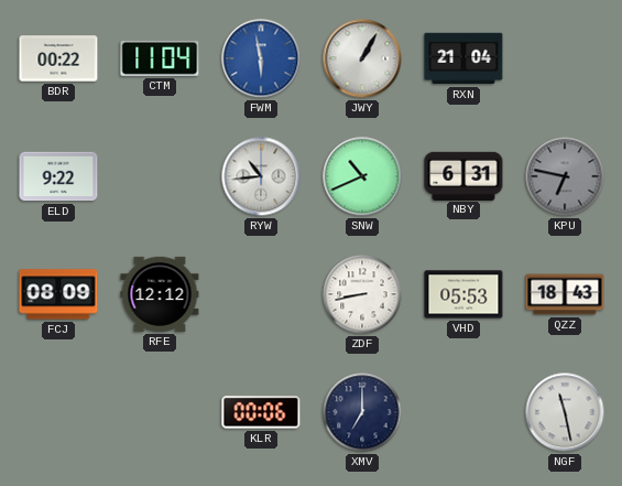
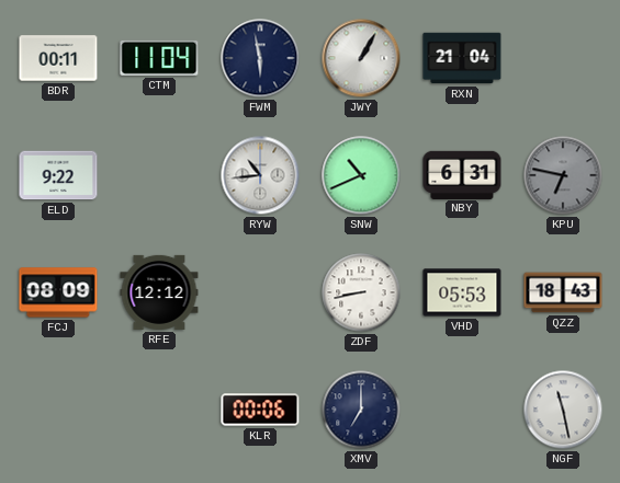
BDR: 00:22 -> 00:11
FWM dial: blue -> navy
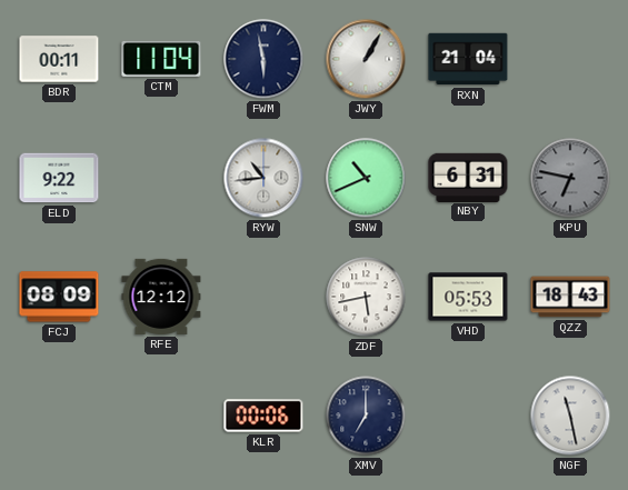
ZDF: 8:43 -> 5:43
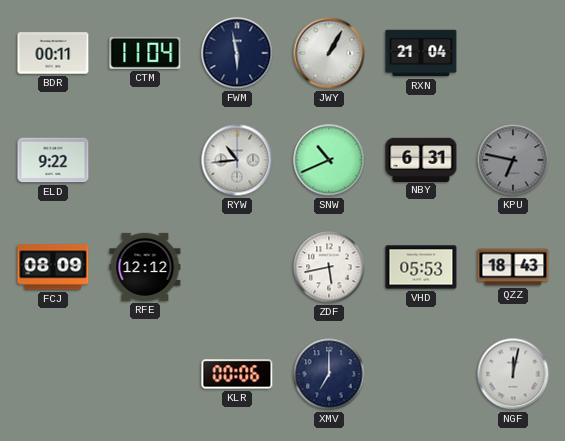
NGF: 11:28 -> 12:02
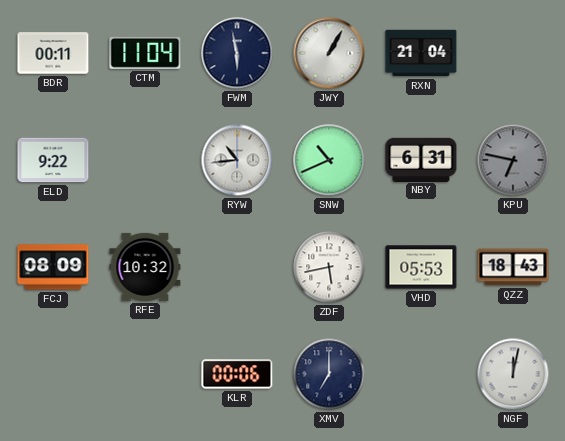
RFE: 12:12 -> 10:32
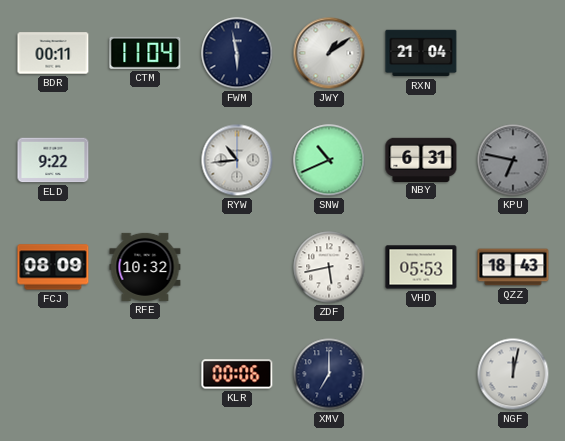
JWY: 1:05 -> 1:09
